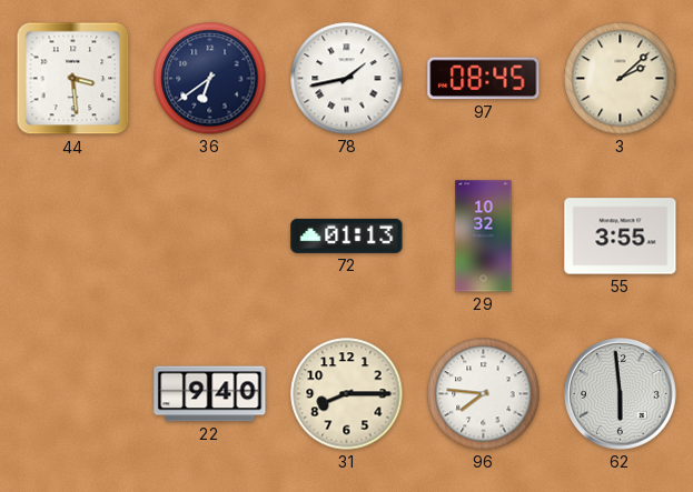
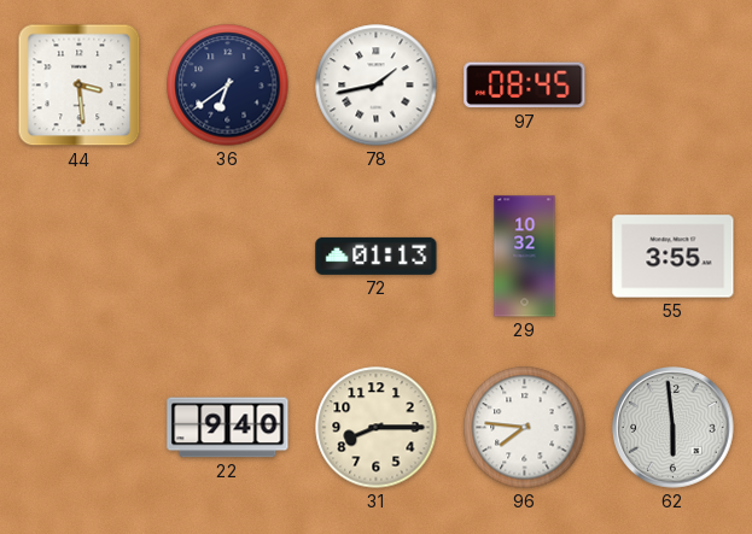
3: 2:08 -> none
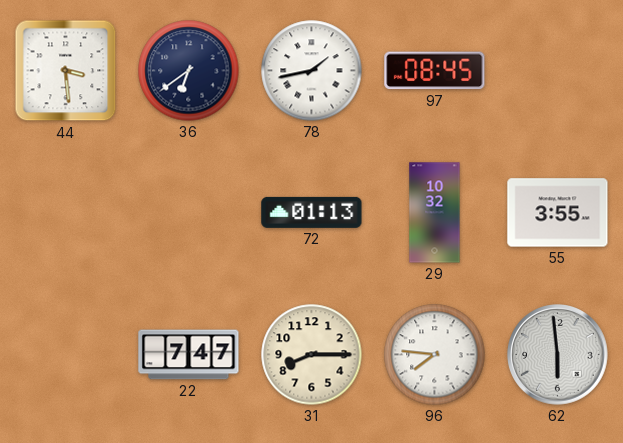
22: 9:40 -> 7:47
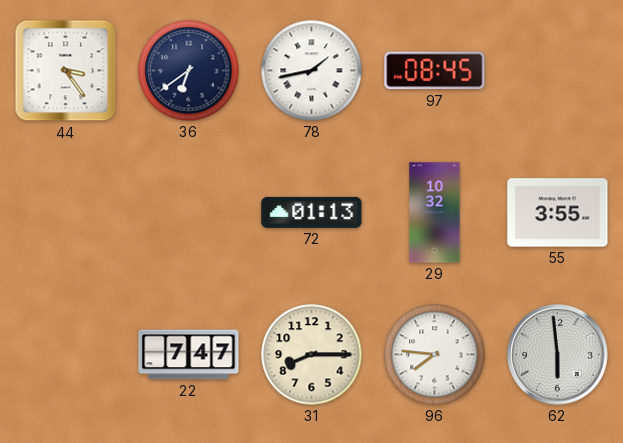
44: 3:29 -> 3:24
